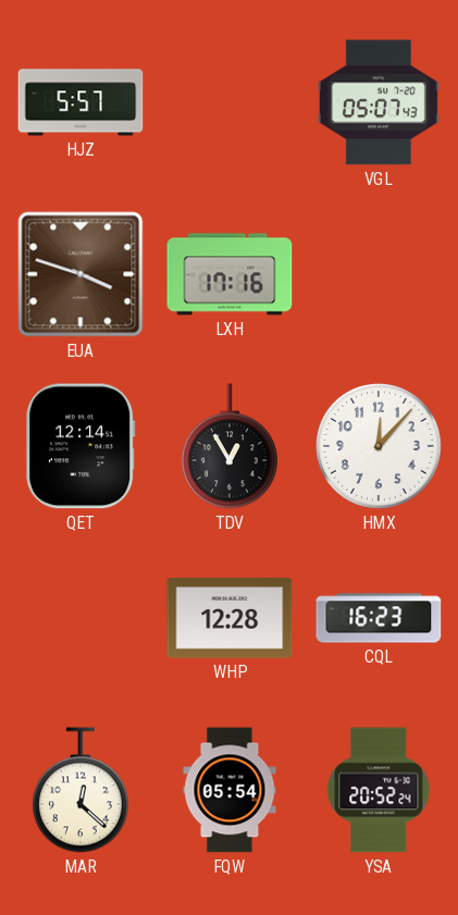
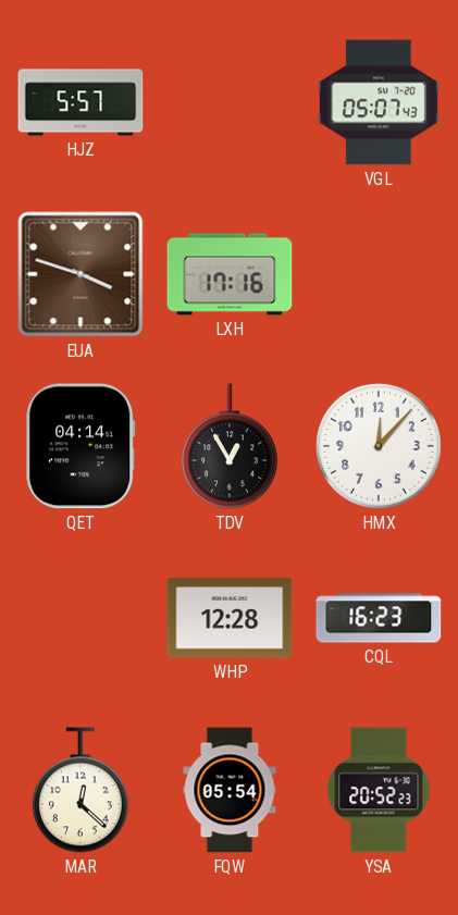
QET: 12:14 -> 04:14
YSA: 20:52:24 -> 20:52:23
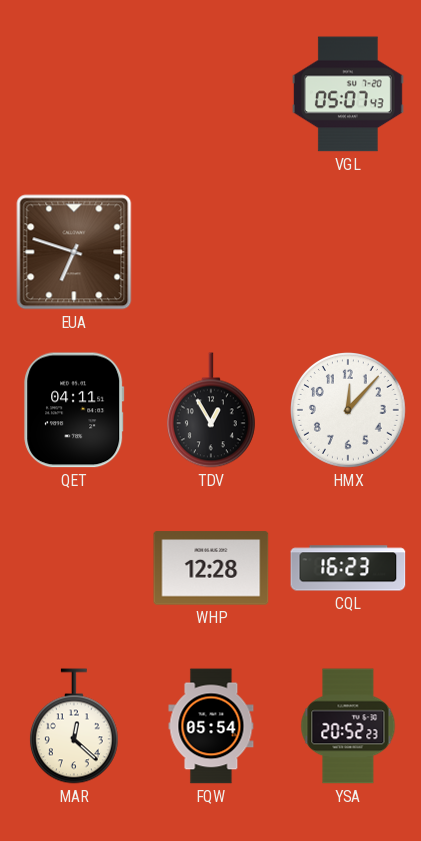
HJZ: 5:57 -> none
EUA: 3:48 -> 6:48
LXH: 17:16 -> none
QET: 04:14 -> 04:11
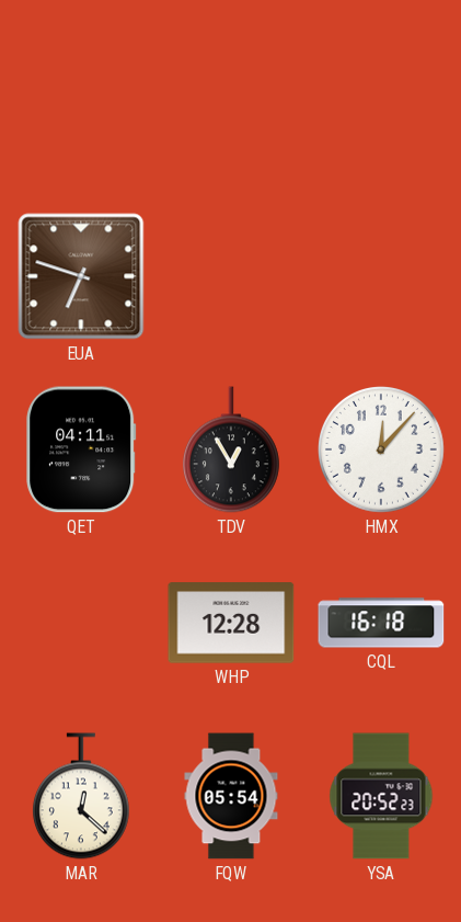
VGL: 05:07 -> none
CQL: 16:23 -> 16:18
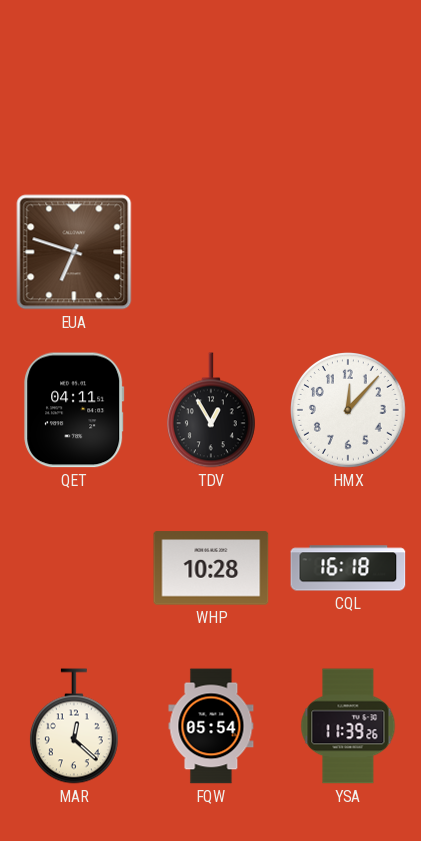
WHP: 12:28 -> 10:28
YSA: 20:52 -> 11:39
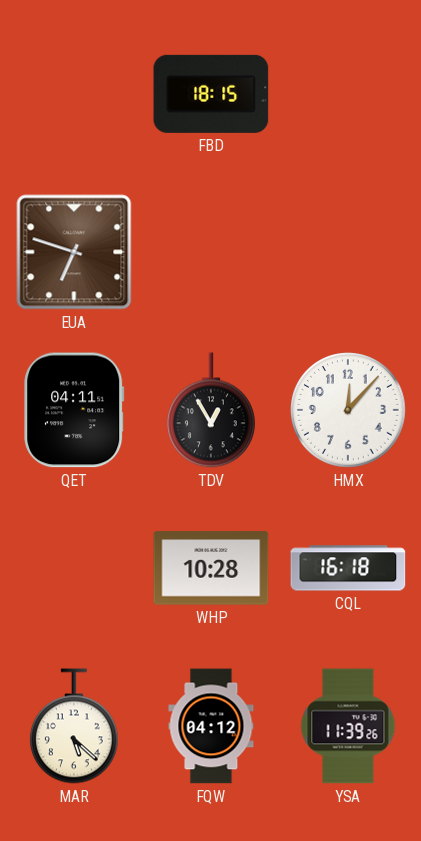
FBD: none -> 18:15
MAR: 12:22 -> 5:22
FQW: 05:54 -> 04:12
